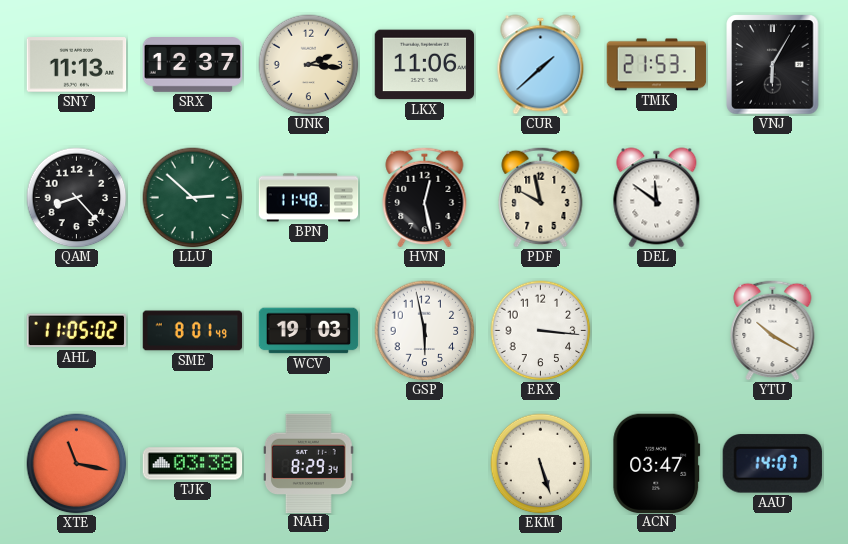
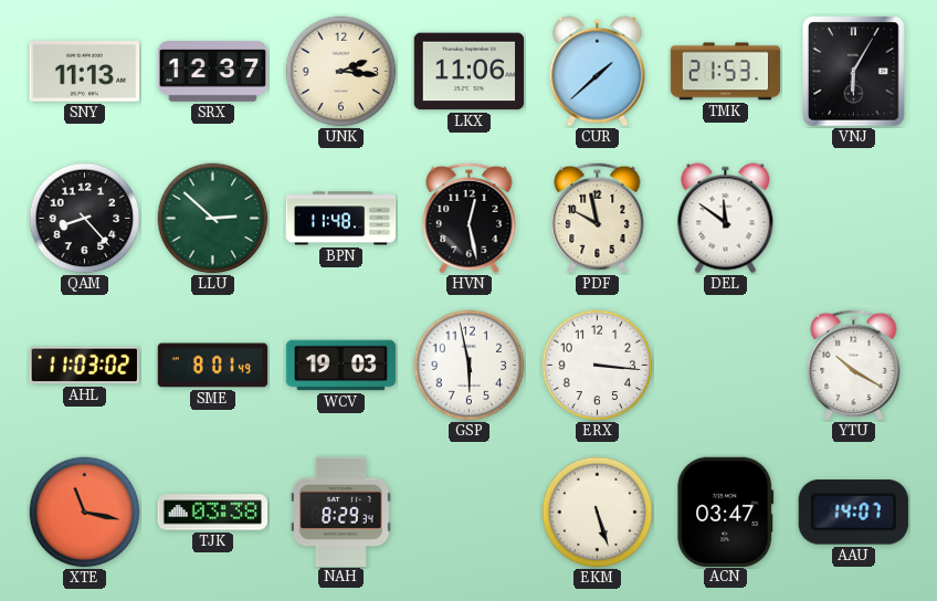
AHL: 11:05 -> 11:03
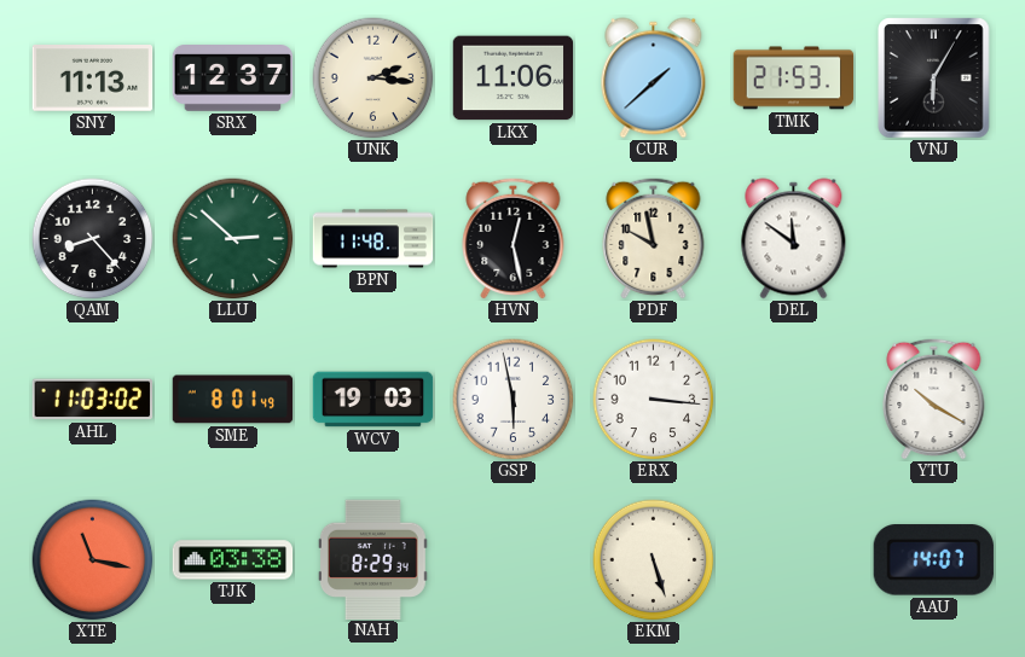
ACN: 03:47 -> none
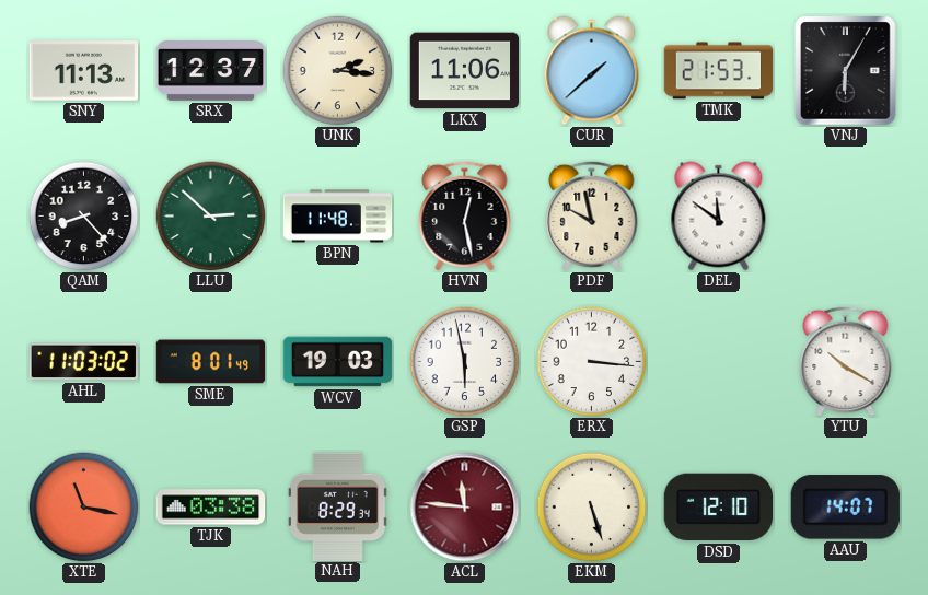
ACL: none -> 11:46
DSD: none -> 12:10
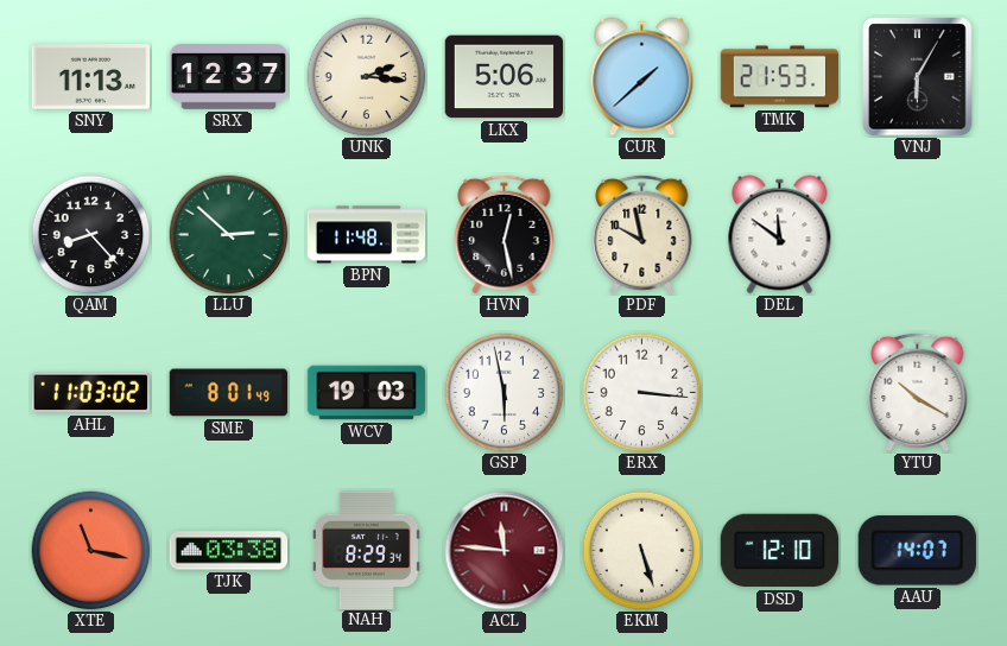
LKX: 11:06 -> 5:06
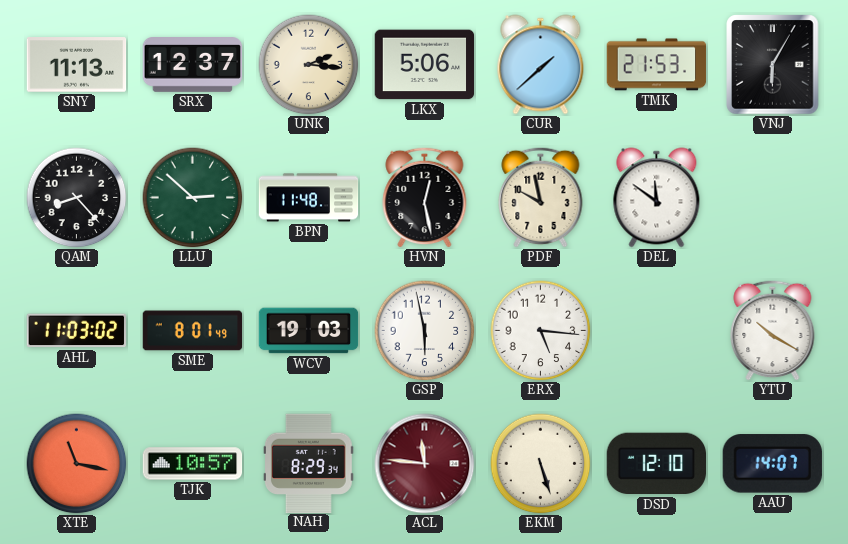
ERX: 3:16 -> 5:16
TJK: 03:38 -> 10:57
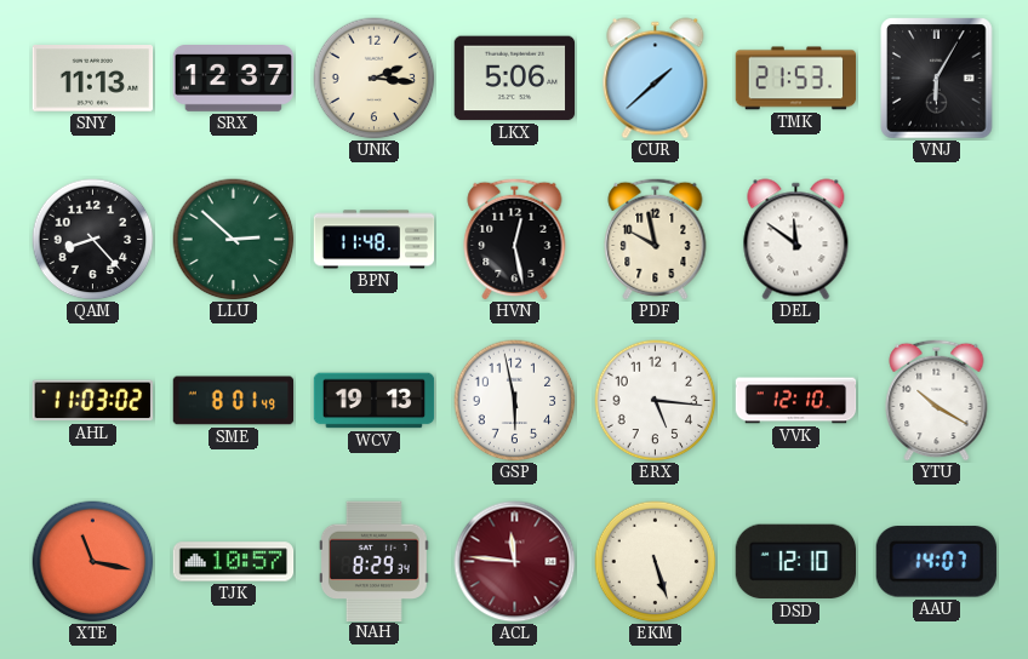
WCV: 19:03 -> 19:13
VVK: none -> 12:10
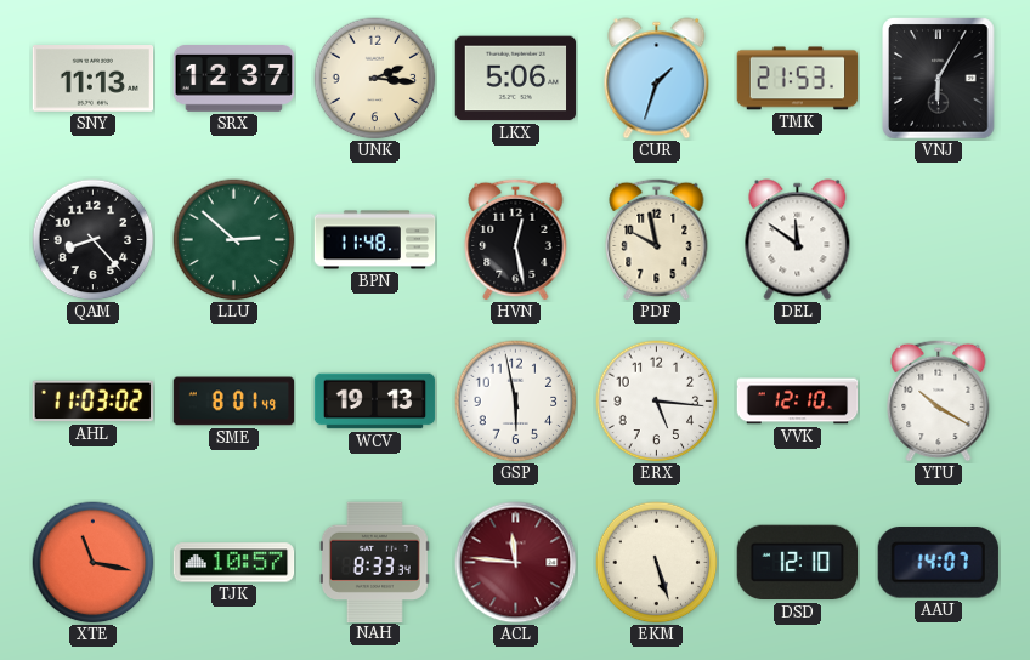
CUR: 1:38 -> 1:33
NAH: 8:29 -> 8:33
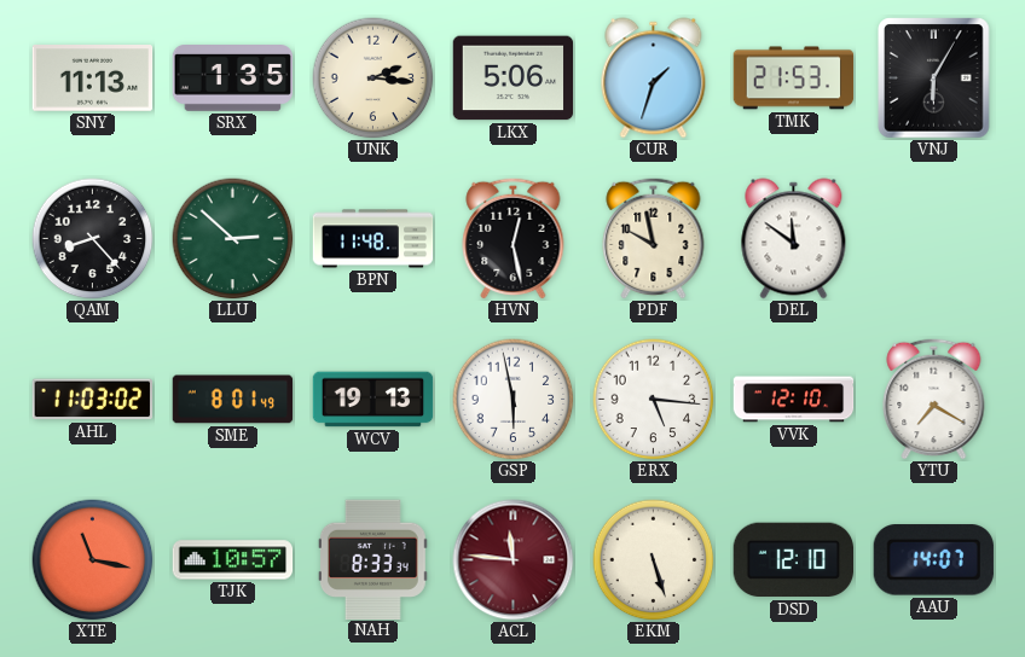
SRX: 12:37 -> 1:35
YTU: 10:20 -> 7:20
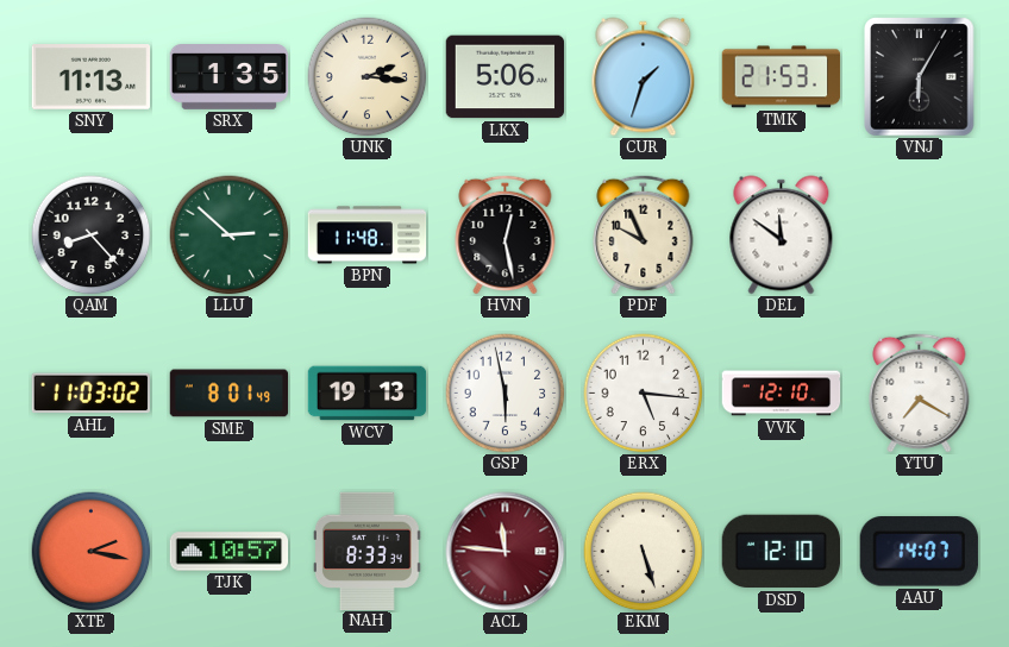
PDF: 9:58 -> 9:56
XTE: 11:17 -> 2:17
